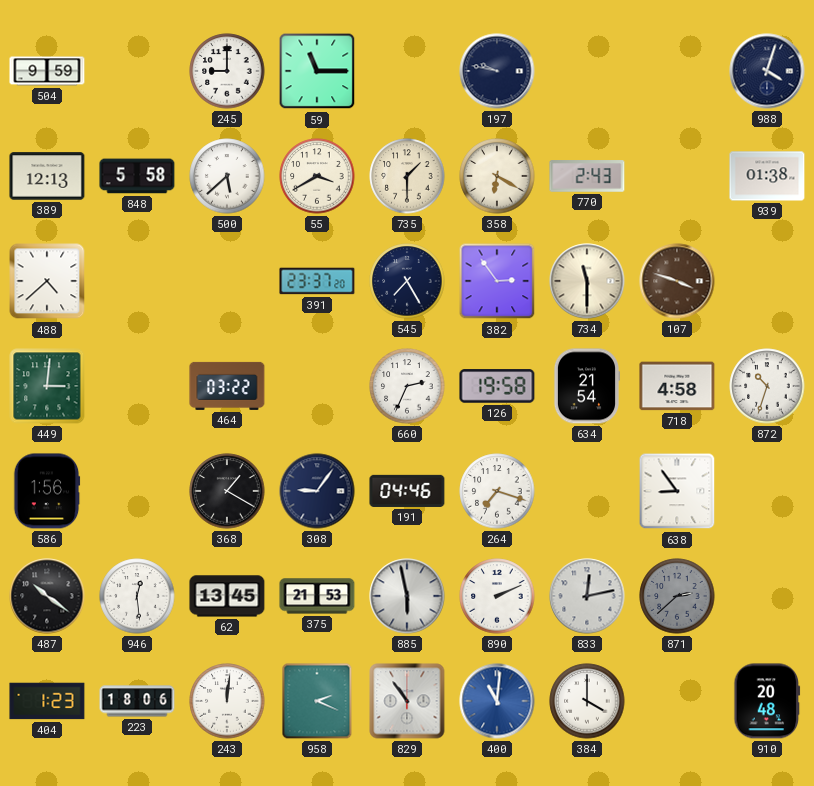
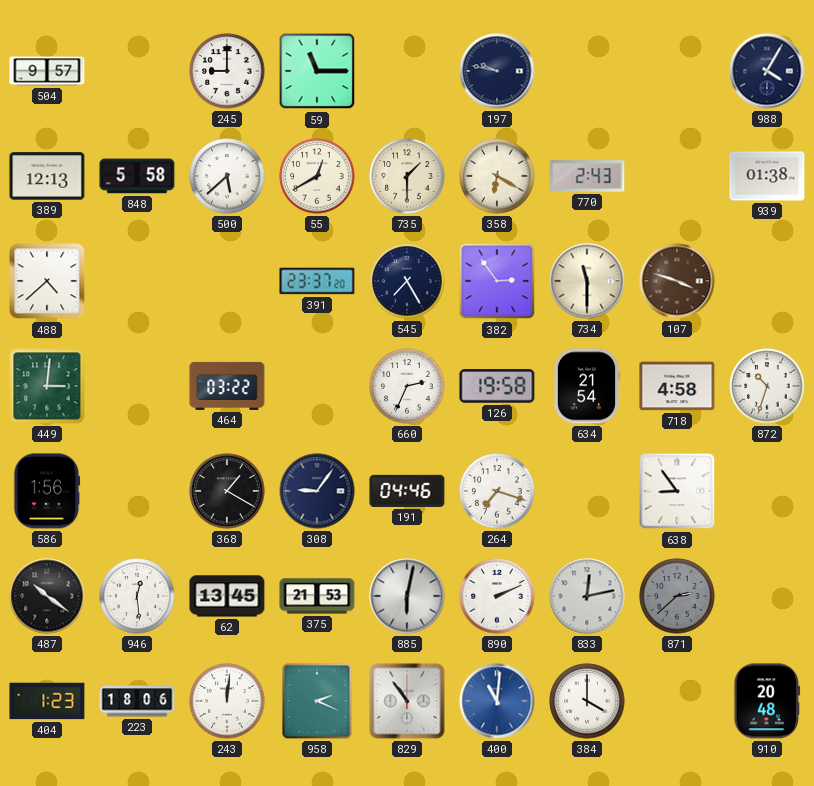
504: 9:59 -> 9:57
988: 4:03 -> 4:05
55: 3:40 -> 12:40
885: 5:58 -> 6:02
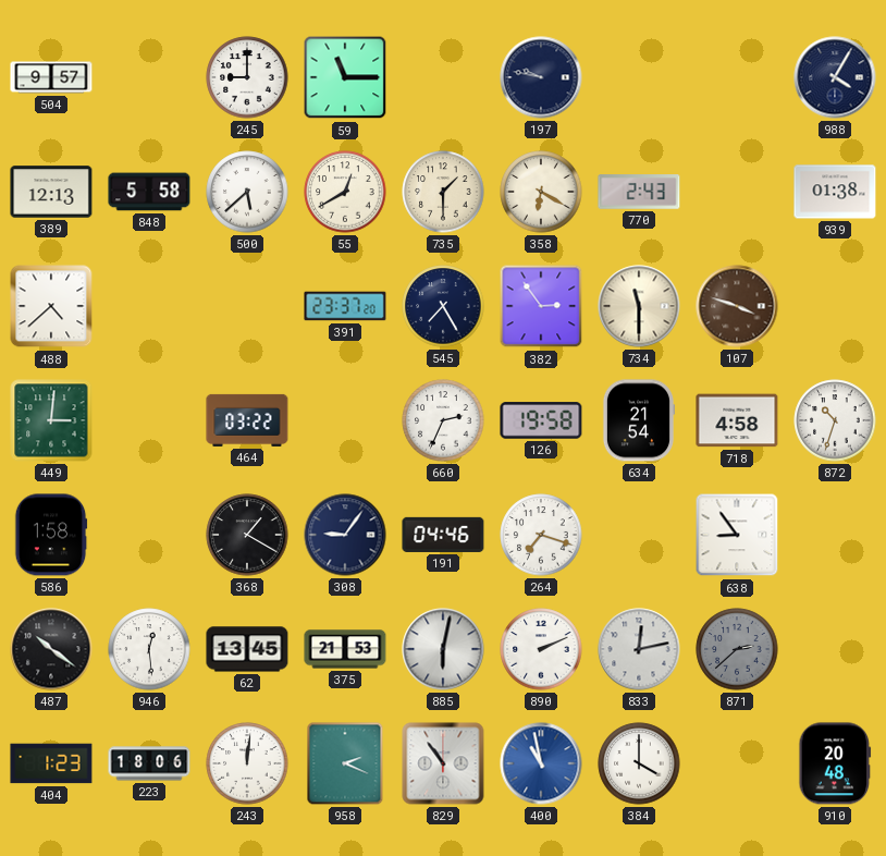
586: 1:56 -> 1:58
400: 11:01 -> 10:58
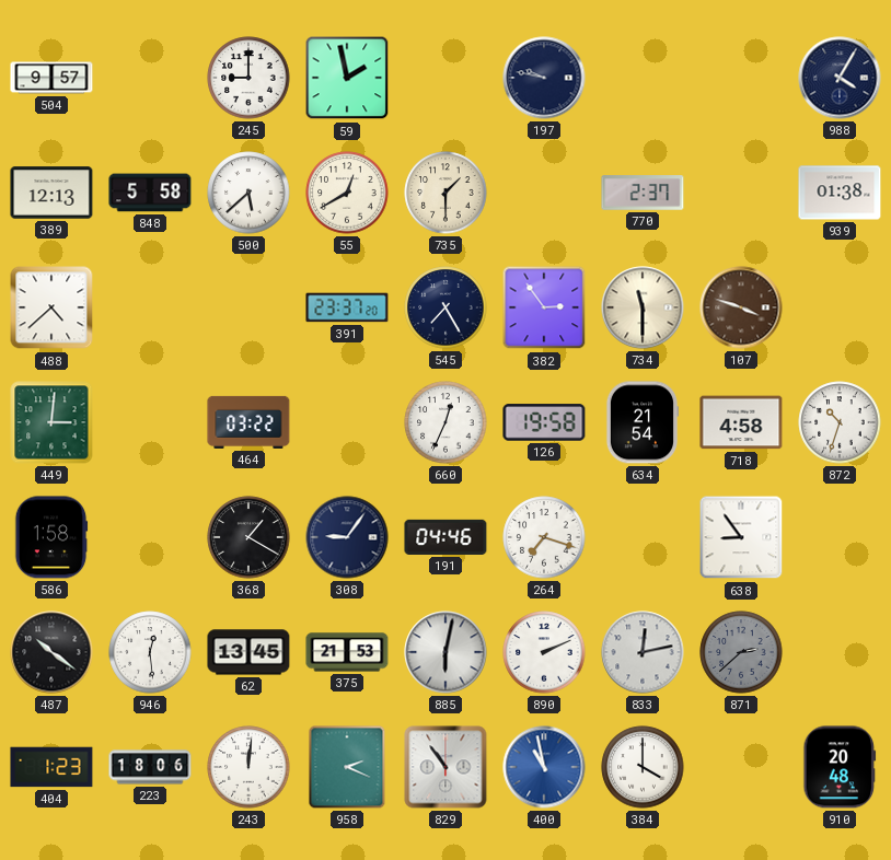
59: 11:15 -> 1:58
358: 6:20 -> none
770: 2:43 -> 2:37
660: 2:34 -> 12:34
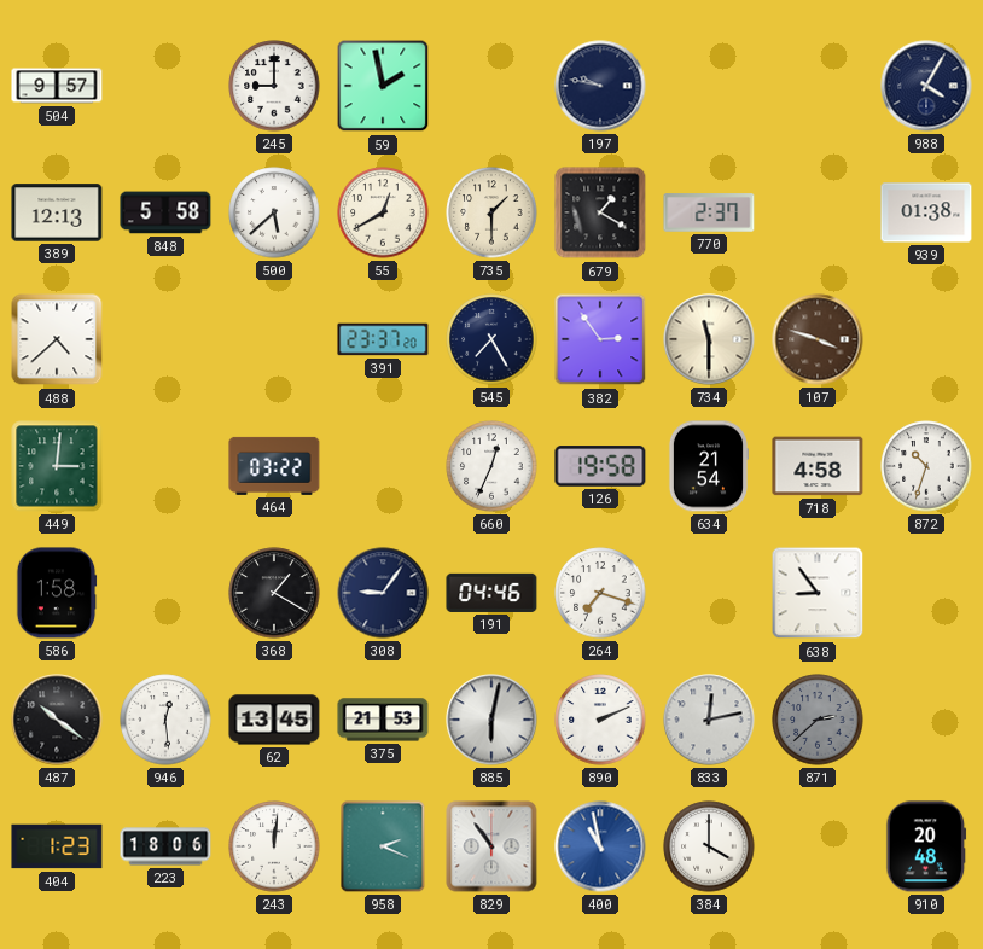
679: none -> 1:20
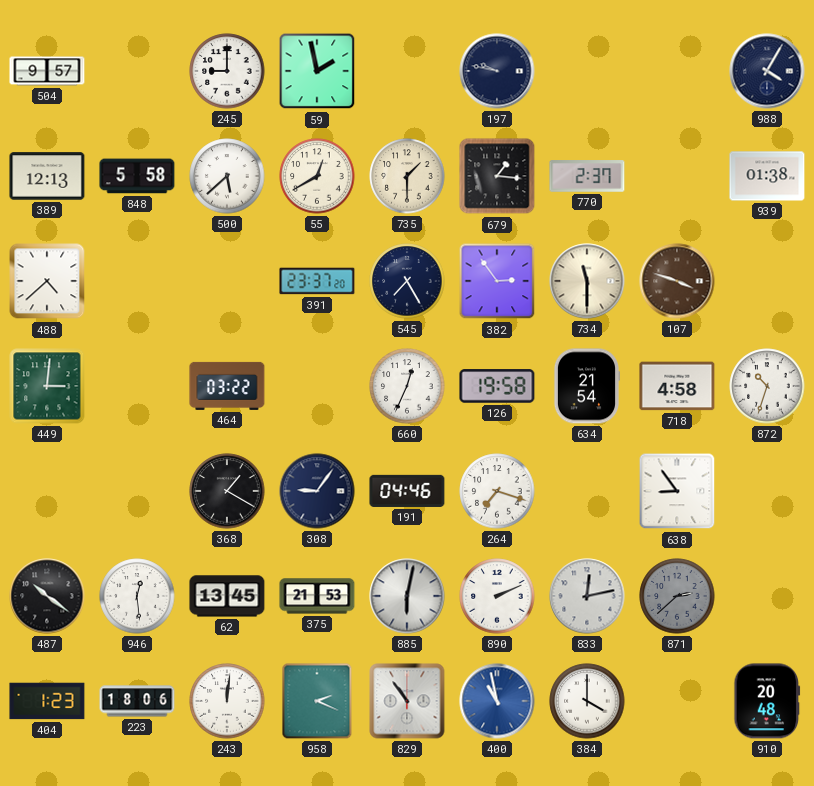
679: 1:20 -> 1:16
586: 1:58 -> none
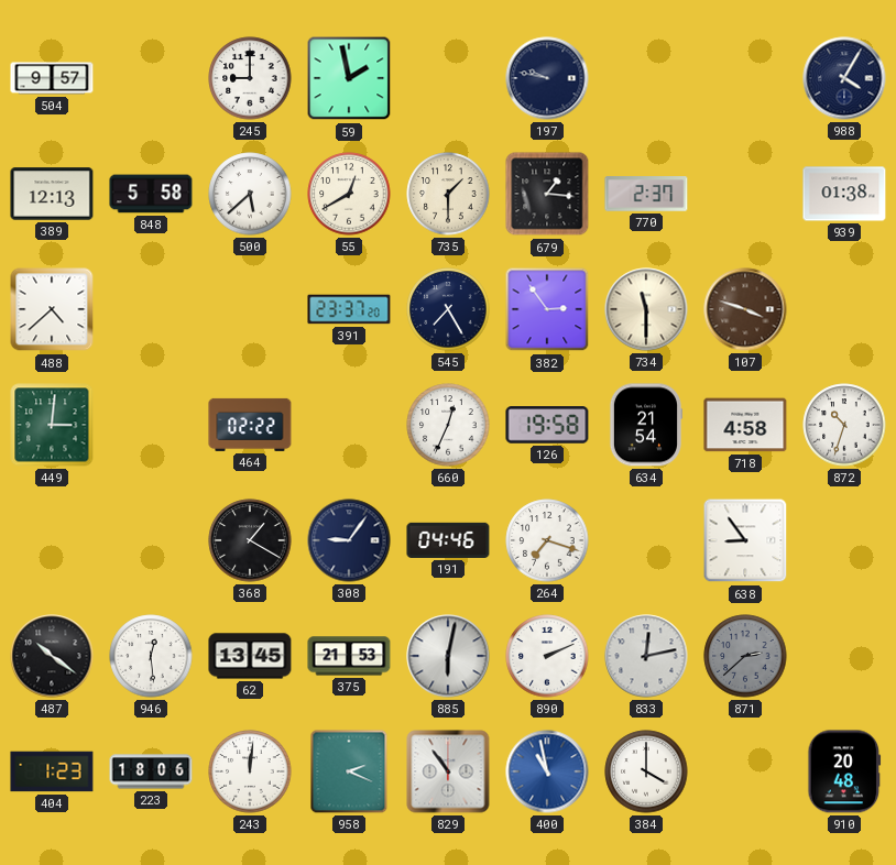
464: 03:22 -> 02:22
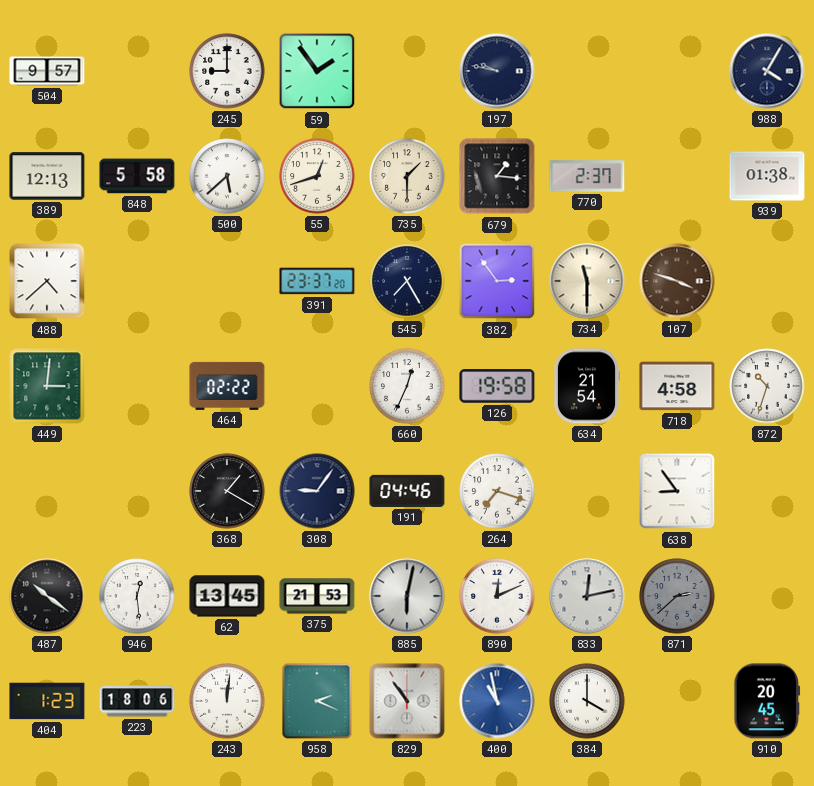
59: 1:58 -> 1:54
55: 12:40 -> 12:42
890: 2:11 -> 12:11
910: 20:48 -> 20:45
